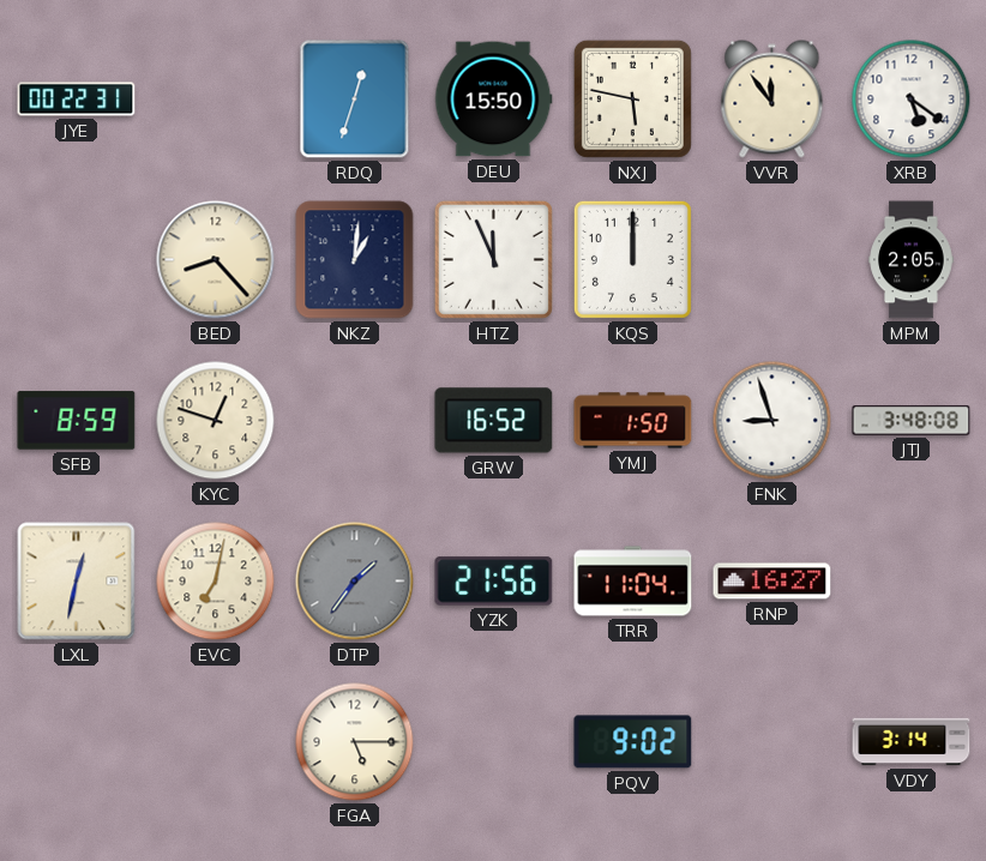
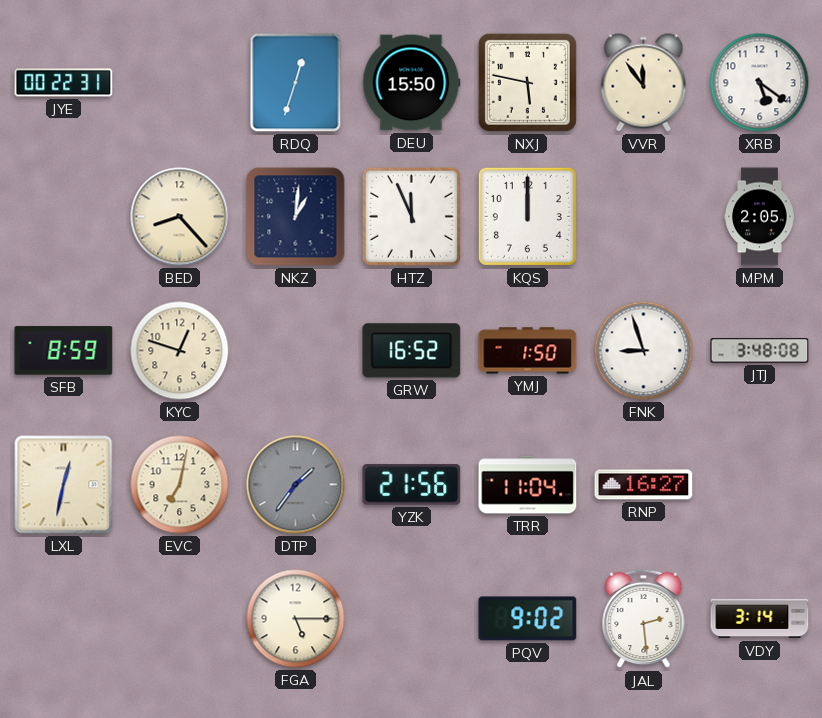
JAL: none -> 2:29
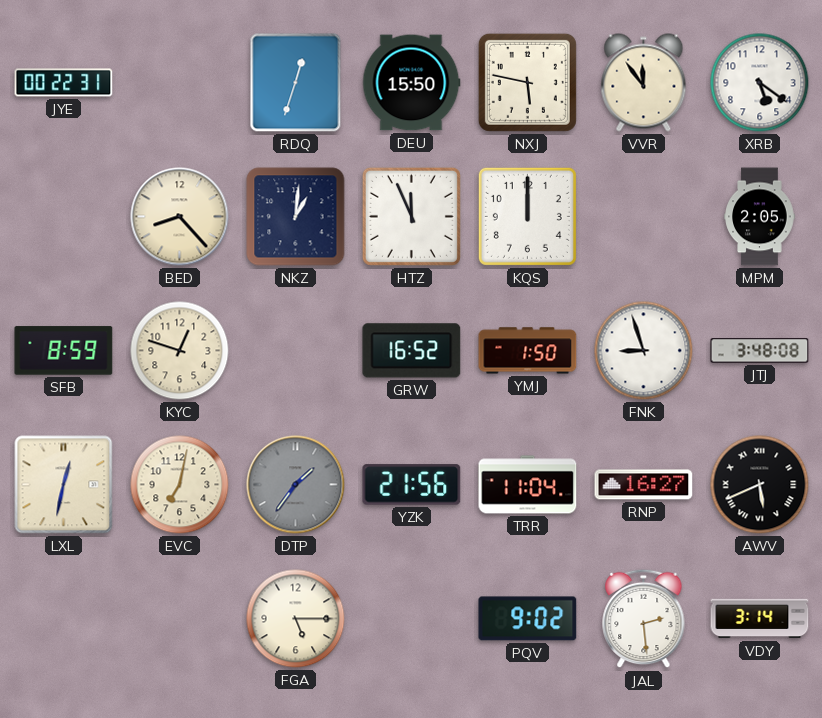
AWV: none -> 5:41
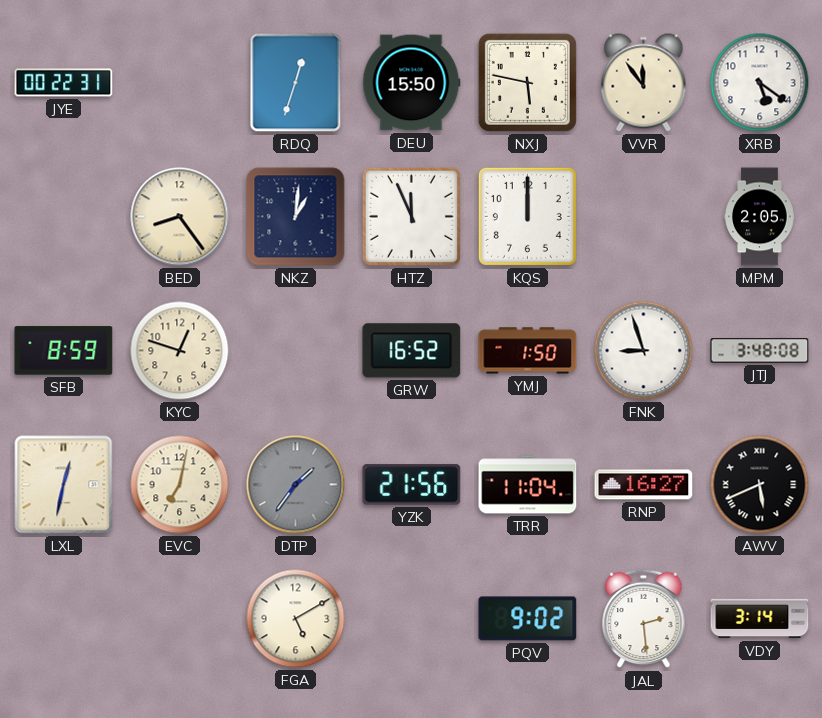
BED: 8:23 -> 8:24
FGA: 5:15 -> 5:10
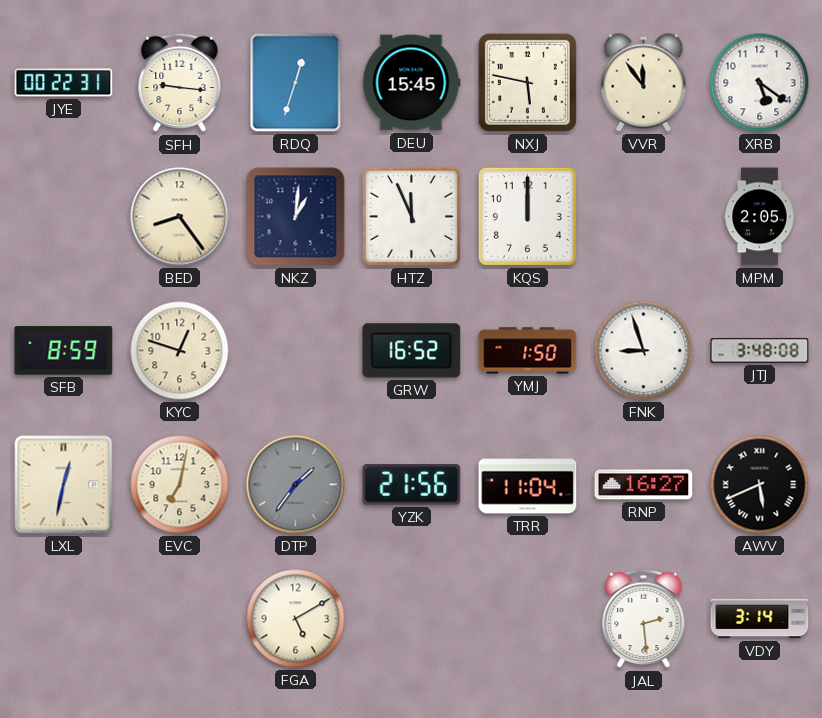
SFH: none -> 9:16
DEU: 15:50 -> 15:45
PQV: 9:02 -> none
